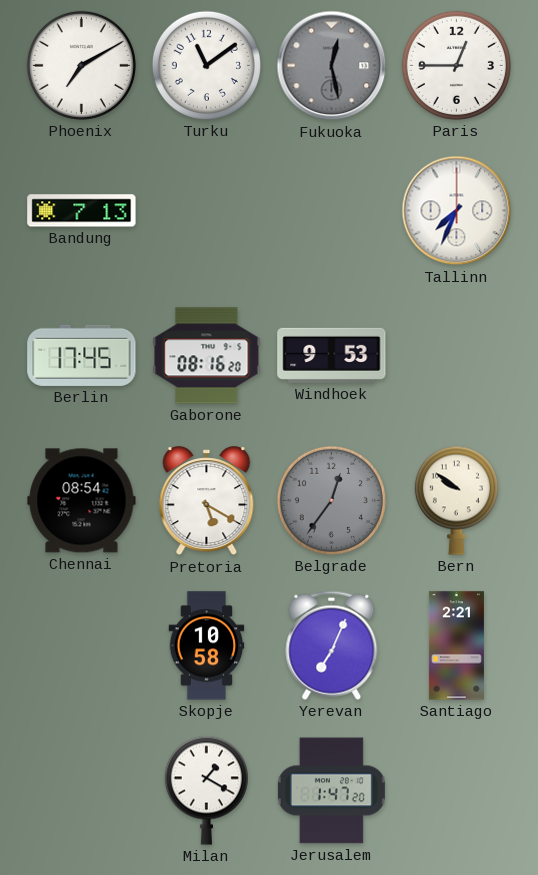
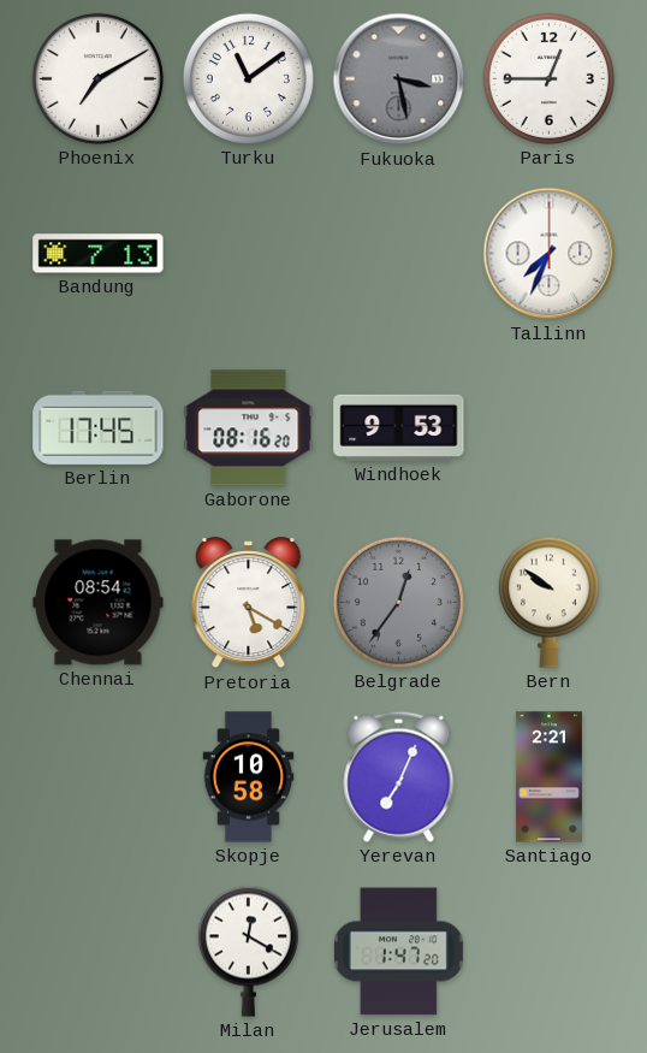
Fukuoka: 12:28 -> 3:28
Milan: 1:20 -> 12:20
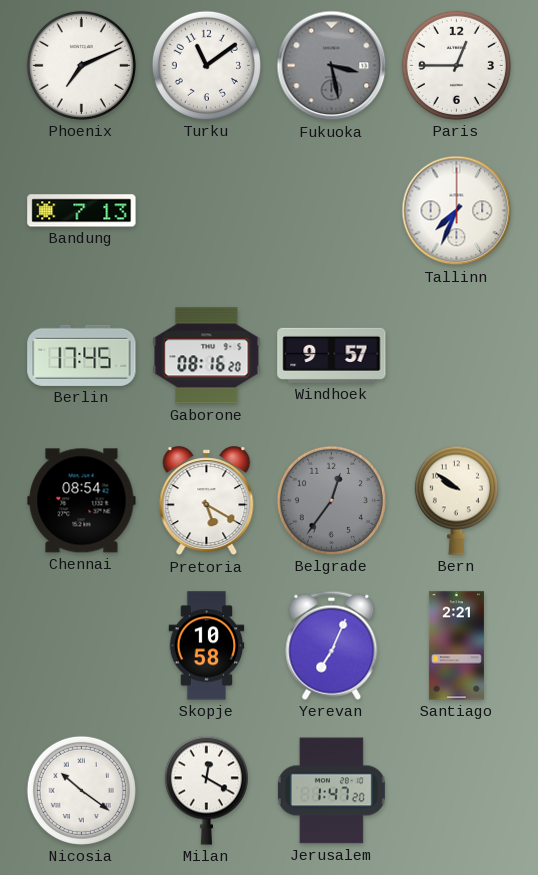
Phoenix: 7:10 -> 7:11
Windhoek: 9:53 -> 9:57
Nicosia: none -> 10:21
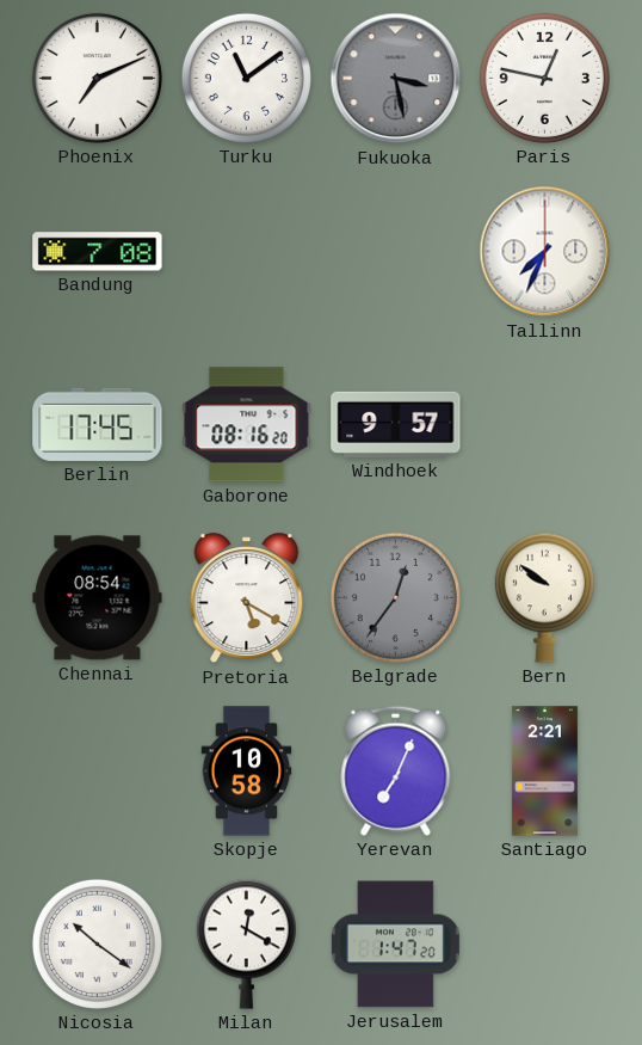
Paris: 12:45 -> 12:47
Bandung: 7:13 -> 7:08
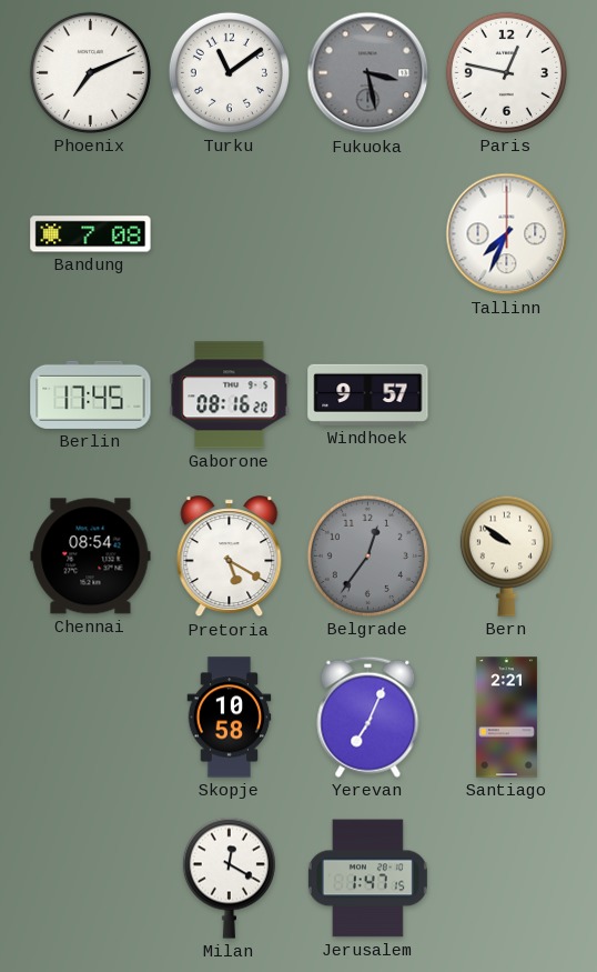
Nicosia: 10:21 -> none
Jerusalem: 1:47:20 -> 1:47:15
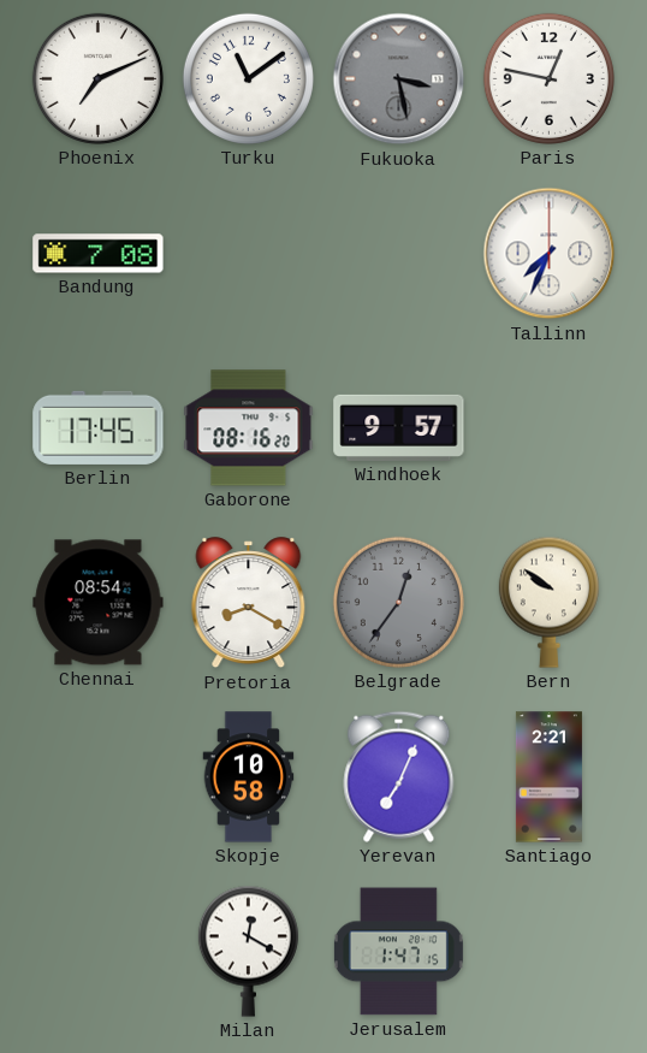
Pretoria: 5:20 -> 8:20
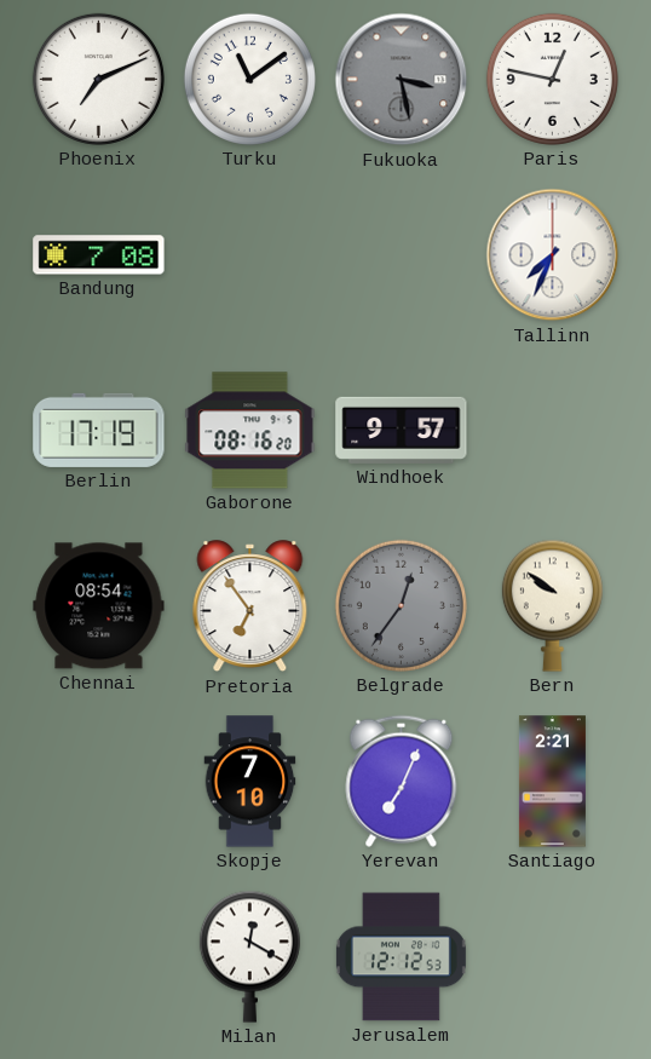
Berlin: 17:45 -> 17:19
Pretoria: 8:20 -> 6:54
Skopje: 10:58 -> 7:10
Jerusalem: 1:47 -> 12:12
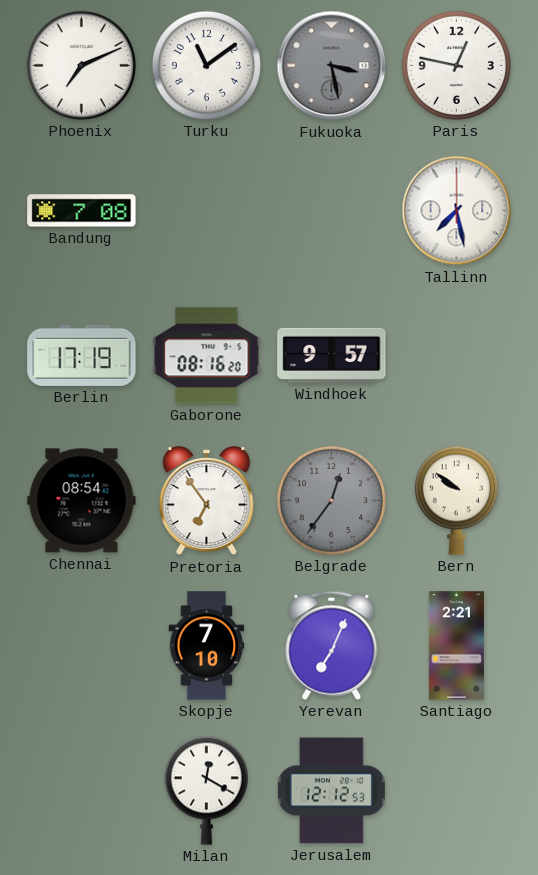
Tallinn: 7:34 -> 7:28
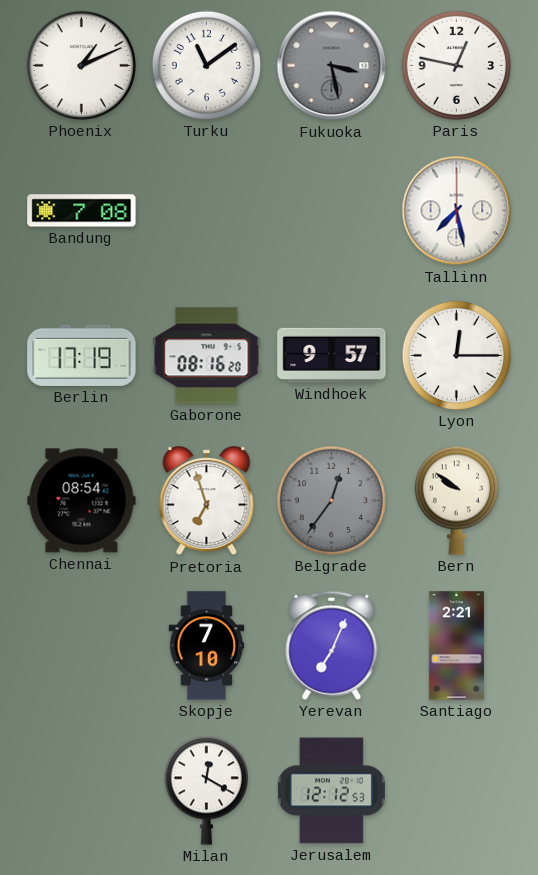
Phoenix: 7:11 -> 1:11
Lyon: none -> 12:15
Pretoria: 6:54 -> 6:57
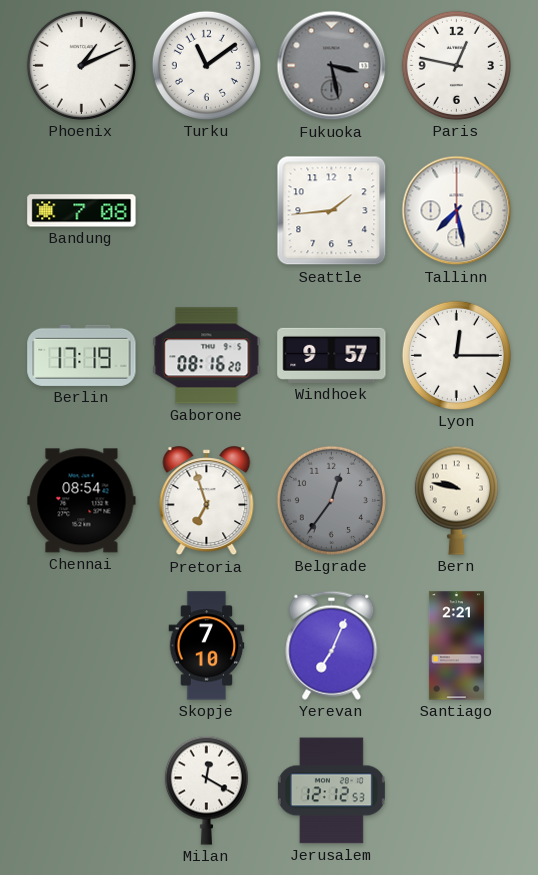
Seattle: none -> 1:44
Bern: 9:51 -> 9:47
